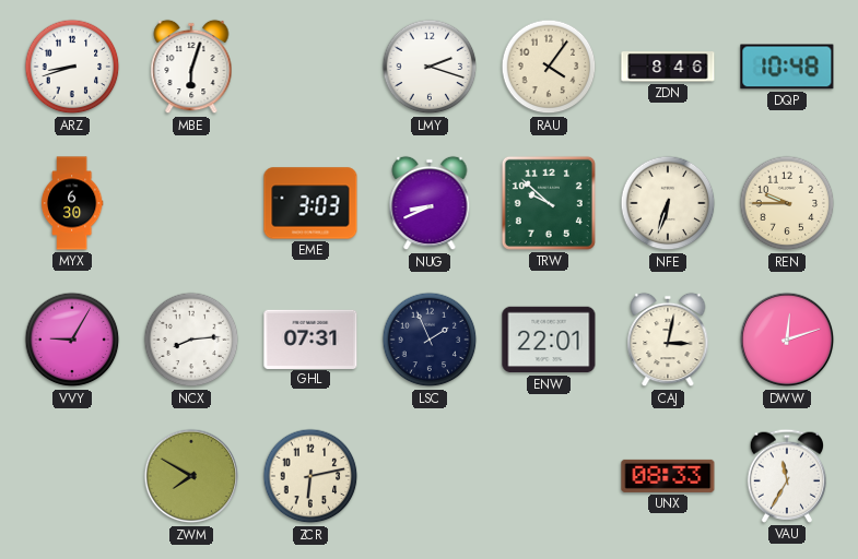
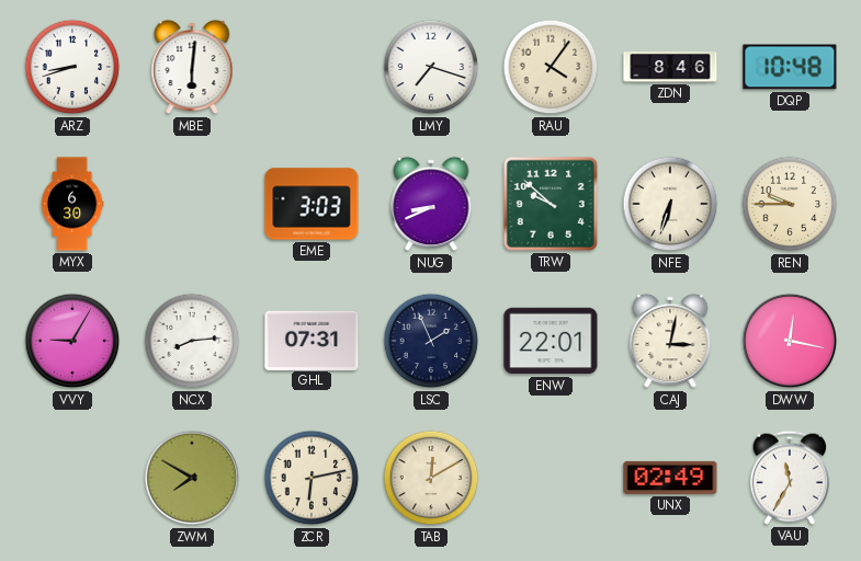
MBE: 6:03 -> 6:01
LMY: 2:18 -> 7:18
DWW: 12:12 -> 12:17
TAB: none -> 12:10
UNX: 08:33 -> 02:49
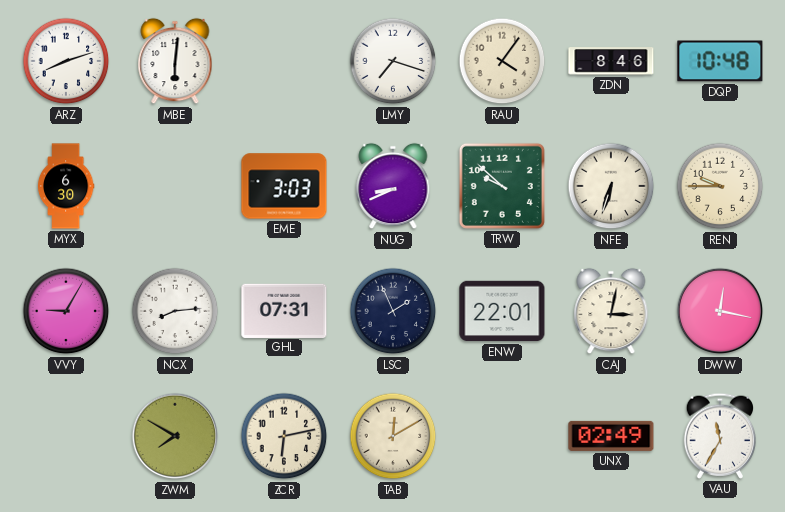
ARZ: 8:42 -> 8:12
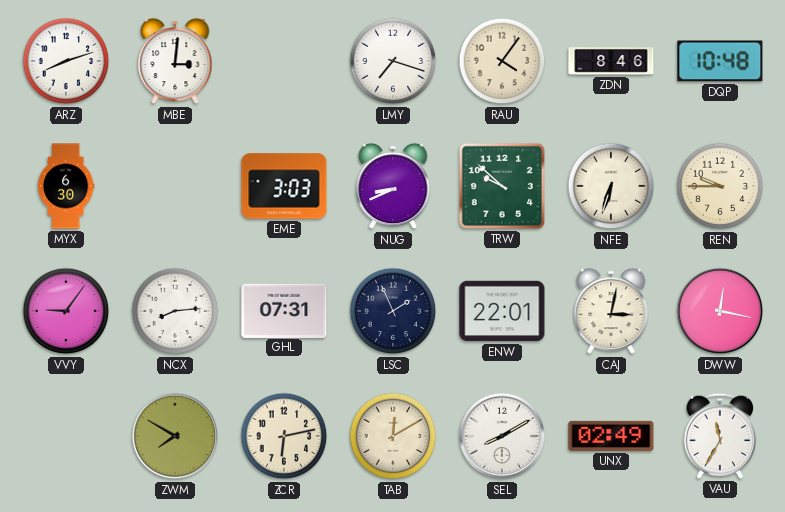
MBE: 6:01 -> 3:01
VVY: 9:05 -> 9:06
SEL: none -> 8:10
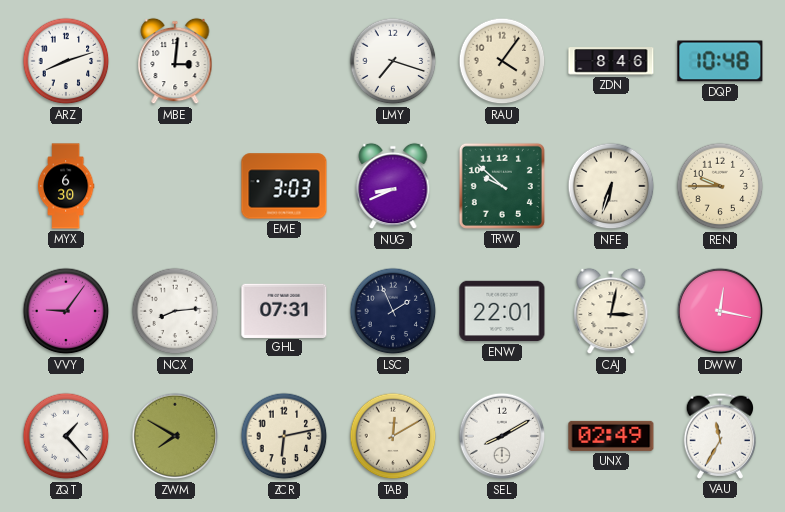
ZQT: none -> 1:23
